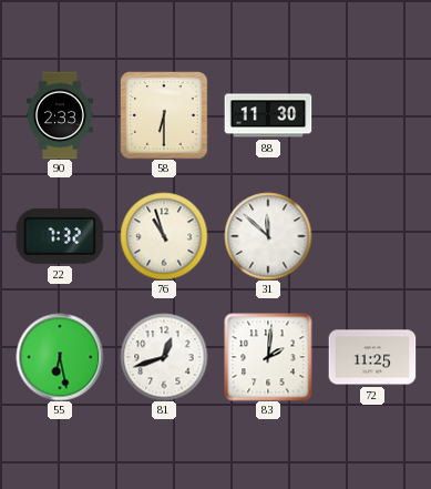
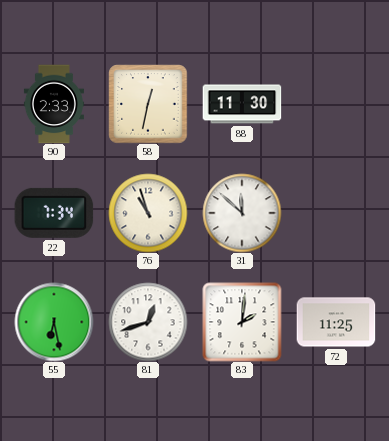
58: 6:30 -> 12:32
22: 7:32 -> 7:34
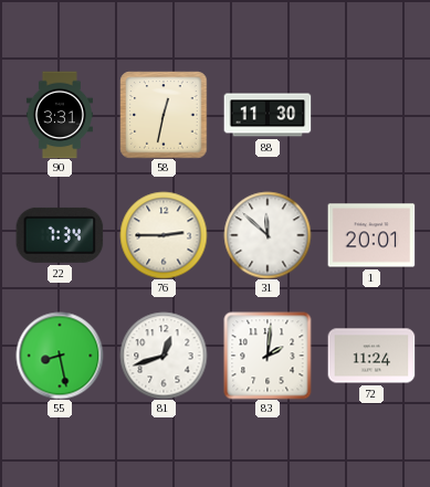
90: 2:33 -> 3:31
76: 10:57 -> 2:45
1: none -> 20:01
55: 6:28 -> 8:28
72: 11:25 -> 11:24
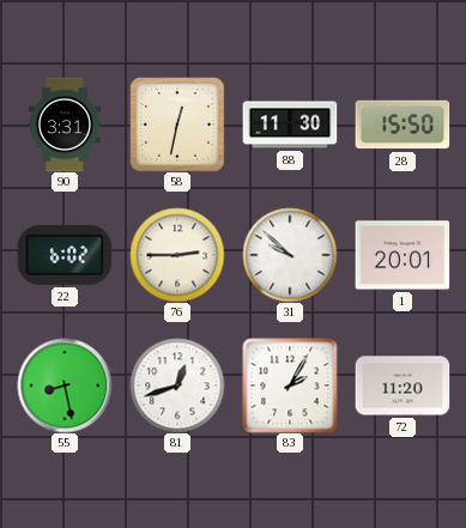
28: none -> 15:50
22: 7:34 -> 6:02
31: 11:52 -> 9:52
83: 2:01 -> 2:05
72: 11:24 -> 11:20
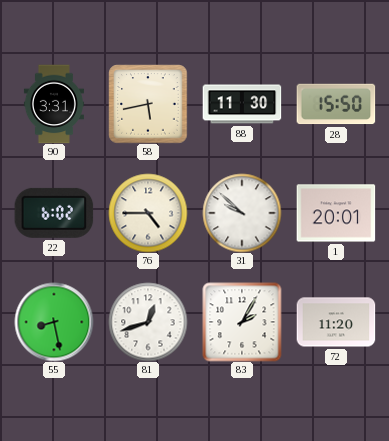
58: 12:32 -> 5:43
76: 2:45 -> 4:45
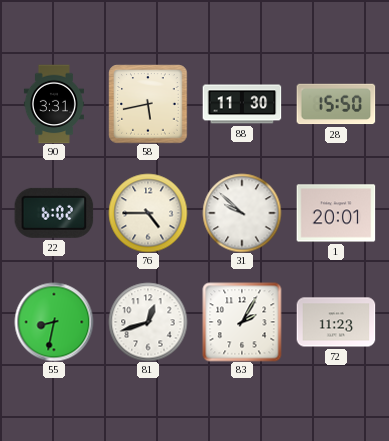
55: 8:28 -> 8:32
72: 11:20 -> 11:23
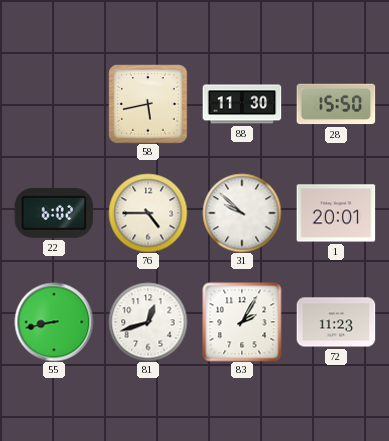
90: 3:31 -> none
55: 8:32 -> 8:43
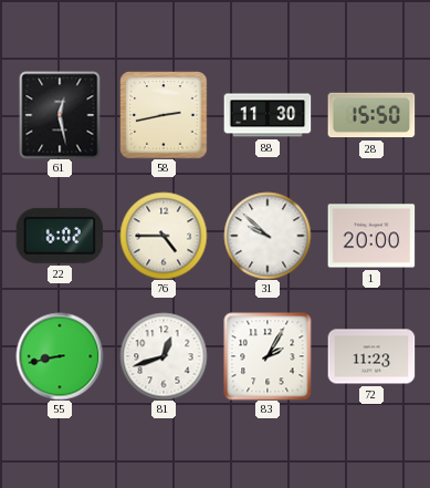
61: none -> 12:28
58: 5:43 -> 2:43
1: 20:01 -> 20:00
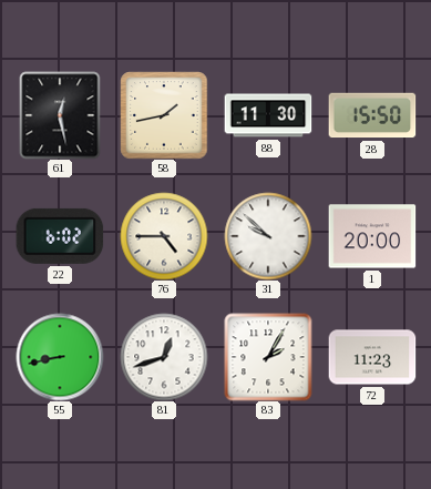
58: 2:43 -> 1:43
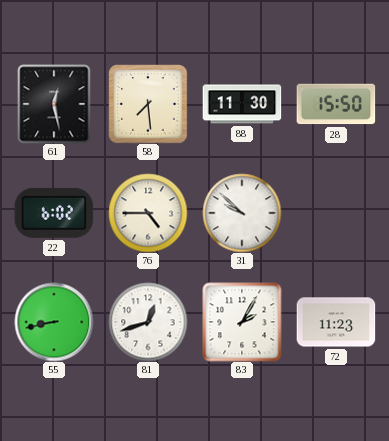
58: 1:43 -> 7:29
1: 20:00 -> none
